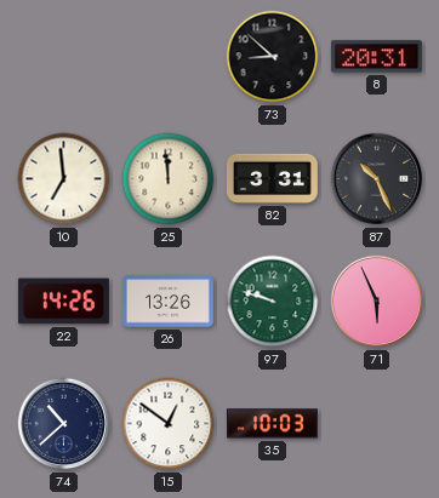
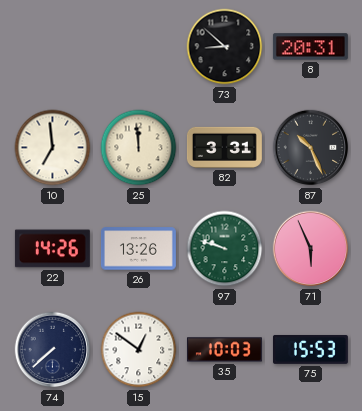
74: 10:38 -> 7:38
75: none -> 15:53
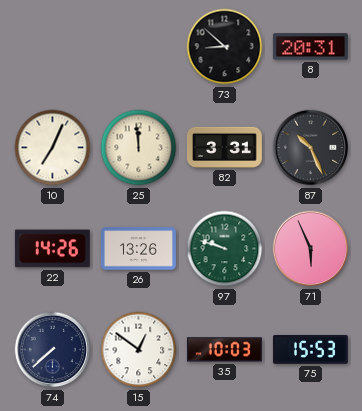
10: 6:59 -> 7:04
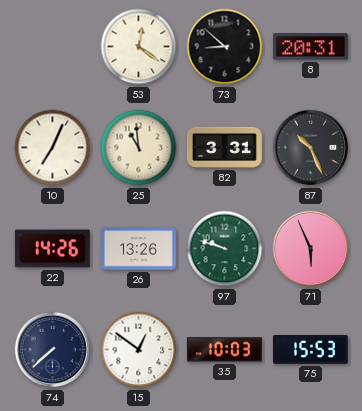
53: none -> 12:21
25: 11:59 -> 10:59
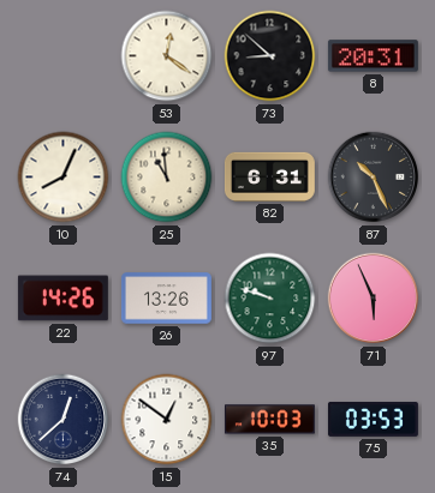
10: 7:04 -> 8:04
82: 3:31 -> 6:31
74: 7:38 -> 12:38
75: 15:53 -> 03:53
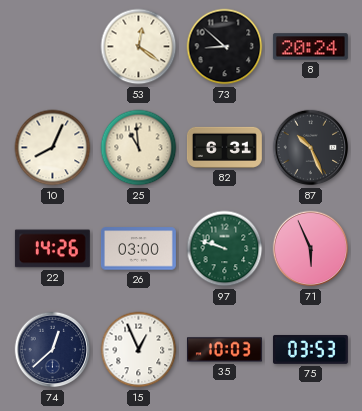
8: 20:31 -> 20:24
26: 13:26 -> 03:00
15: 12:51 -> 12:56
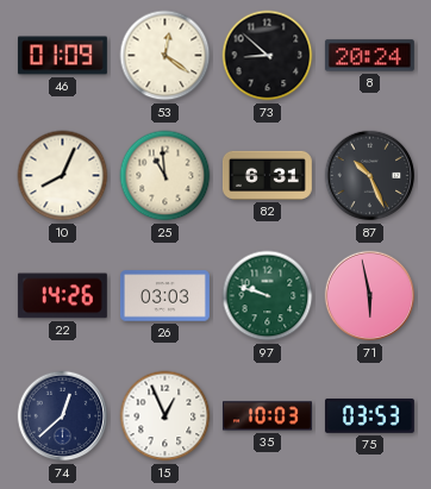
46: none -> 01:09
26: 03:00 -> 03:03
71: 5:56 -> 5:58
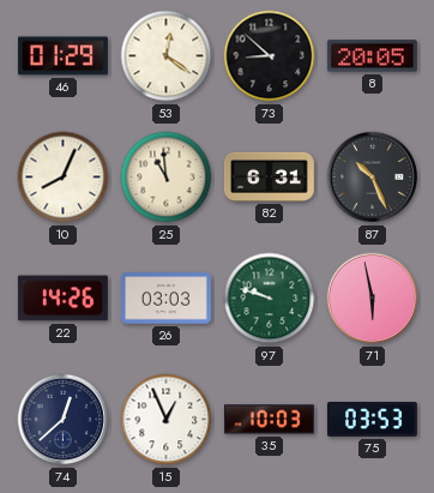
46: 01:09 -> 01:29
8: 20:24 -> 20:05
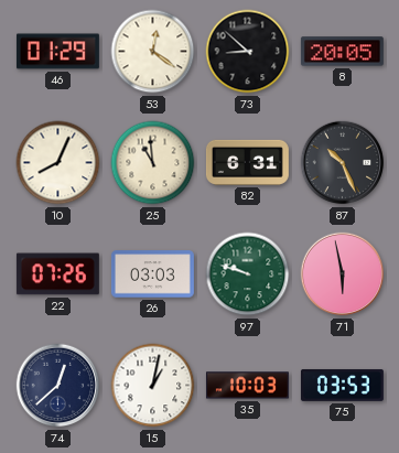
22: 14:26 -> 07:26
15: 12:56 -> 1:02
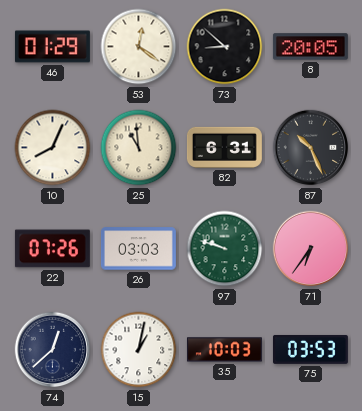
71: 5:58 -> 6:36
